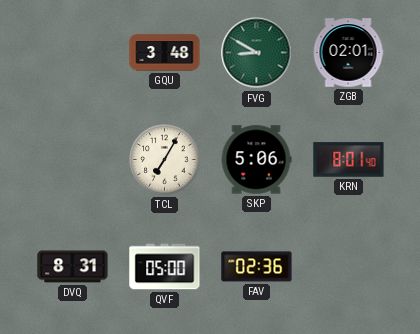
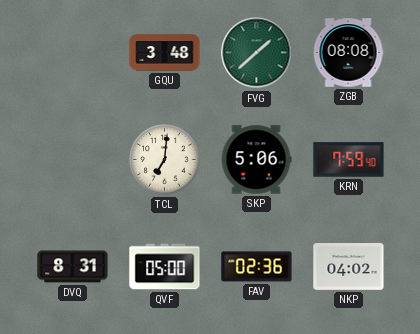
FVG: 8:50 -> 1:38
ZGB: 02:01 -> 08:08
TCL: 7:05 -> 7:01
KRN: 8:01 -> 7:59
NKP: none -> 04:02
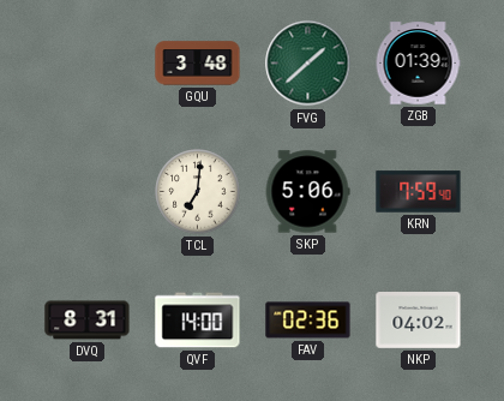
ZGB: 08:08 -> 01:39
QVF: 05:00 -> 14:00
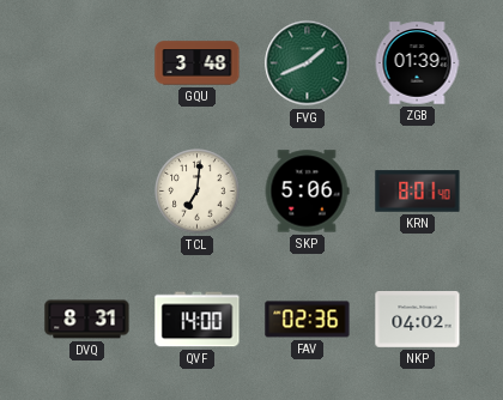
FVG: 1:38 -> 1:41
KRN: 7:59 -> 8:01
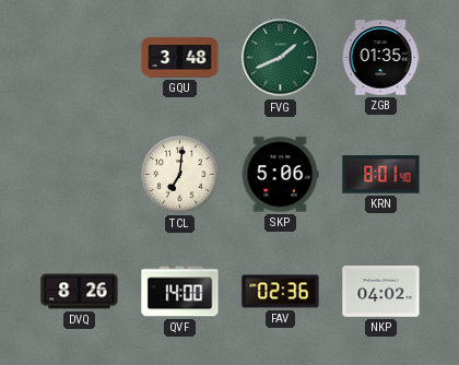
ZGB: 01:39 -> 01:35
DVQ: 8:31 -> 8:26
